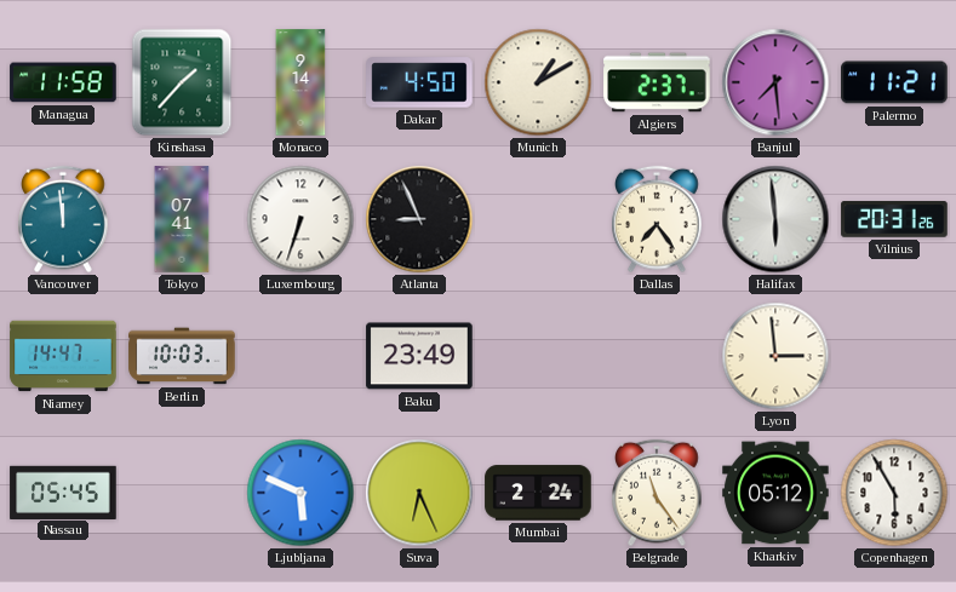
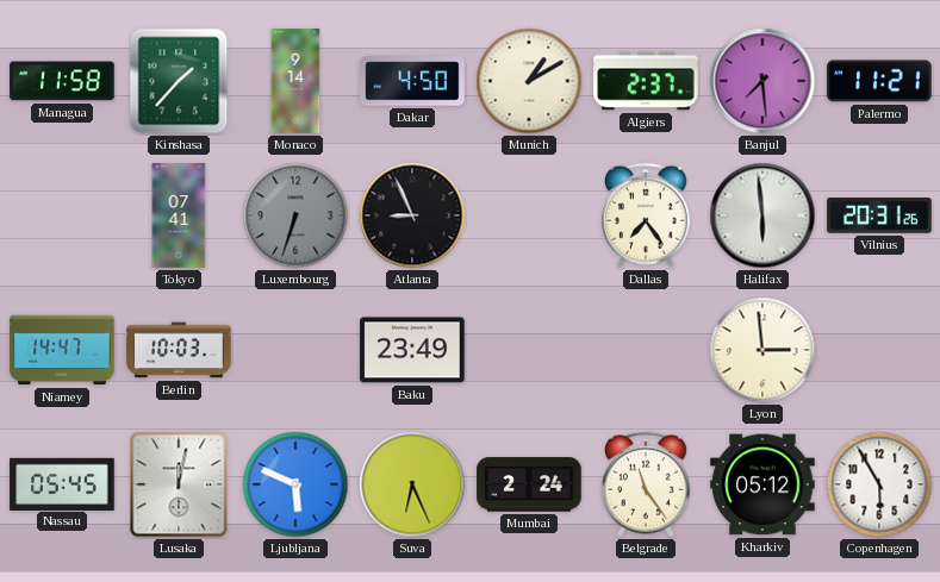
Vancouver: 11:59 -> none
Luxembourg dial: white -> grey
Lusaka: none -> 12:02
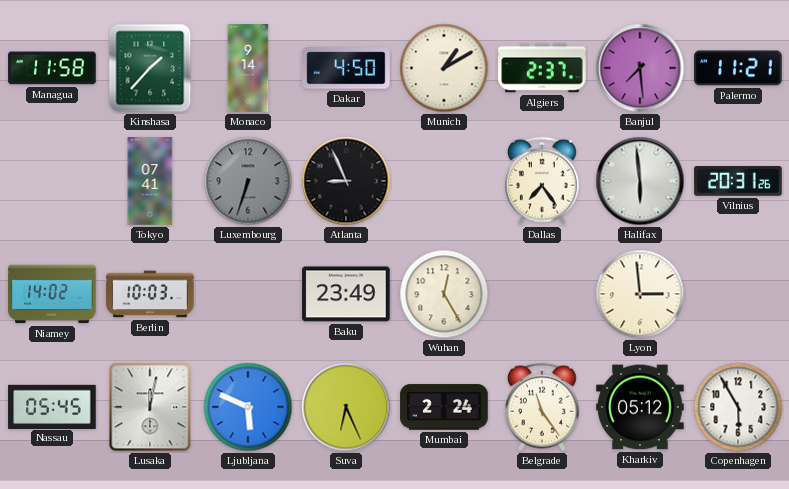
Niamey: 14:47 -> 14:02
Wuhan: none -> 12:25
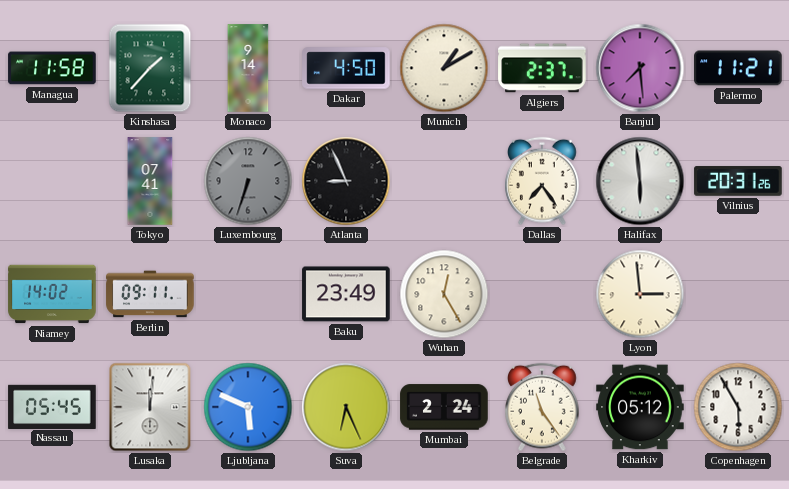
Berlin: 10:03 -> 09:11
Lusaka: 12:02 -> 12:01
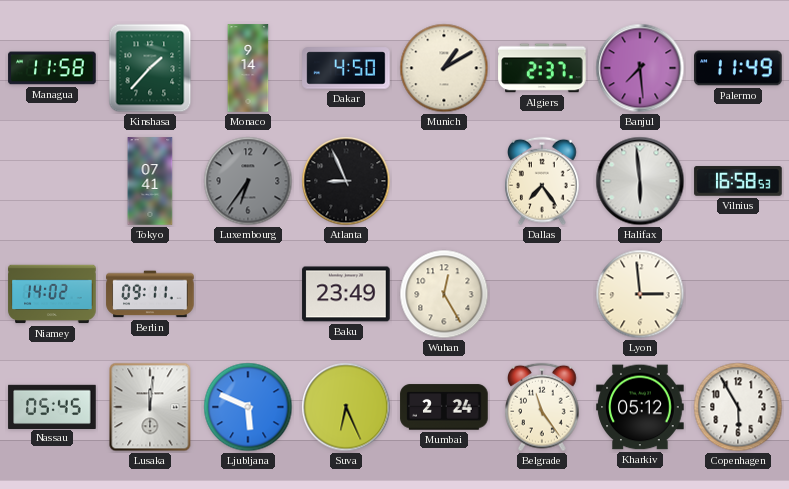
Palermo: 11:21 -> 11:49
Luxembourg: 6:33 -> 6:36
Vilnius: 20:31 -> 16:58
